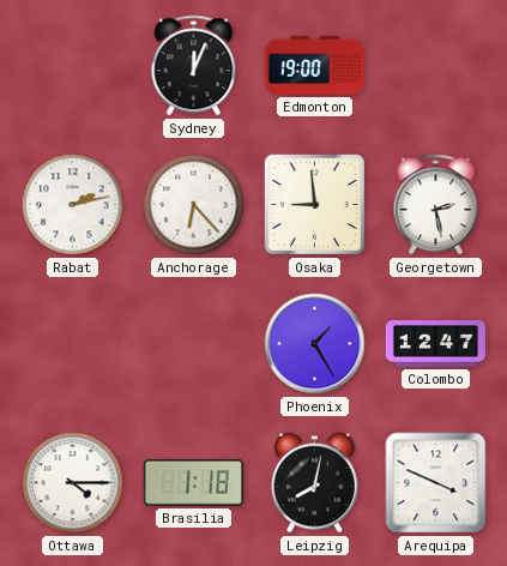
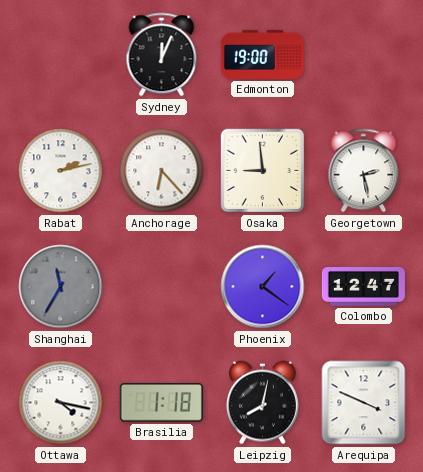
Shanghai: none -> 11:35
Phoenix: 1:25 -> 1:21
Ottawa: 4:15 -> 4:17
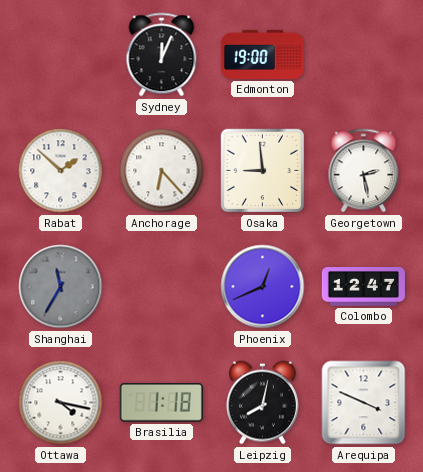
Rabat: 2:13 -> 1:52
Phoenix: 1:21 -> 12:41
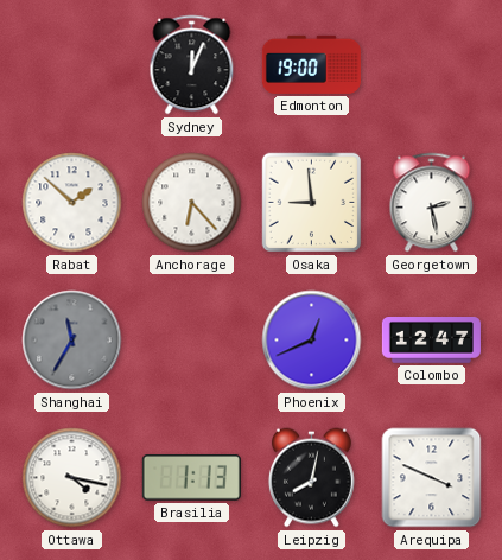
Brasilia: 1:18 -> 1:13
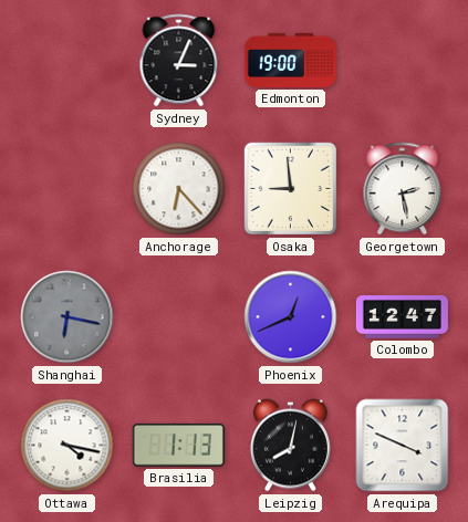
Sydney: 12:04 -> 3:04
Rabat: 1:52 -> none
Shanghai: 11:35 -> 6:17
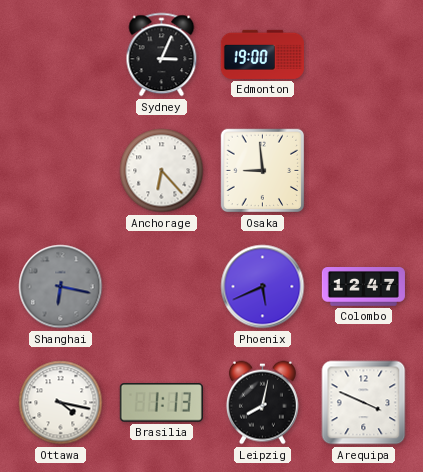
Georgetown: 2:28 -> none
Phoenix: 12:41 -> 5:41
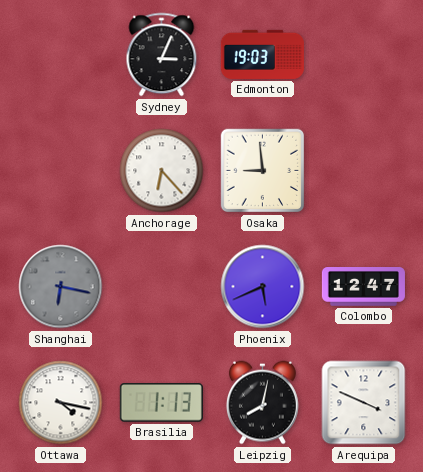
Edmonton: 19:00 -> 19:03
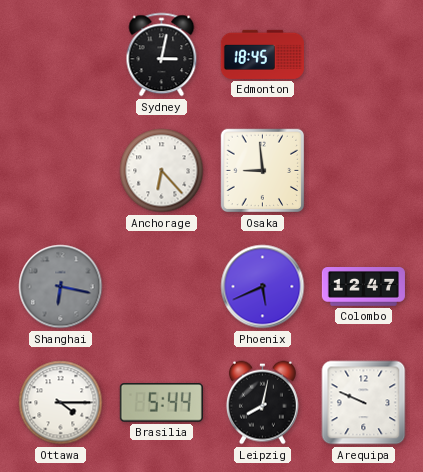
Sydney: 3:04 -> 3:02
Edmonton: 19:03 -> 18:45
Ottawa: 4:17 -> 4:15
Brasilia: 1:13 -> 5:44
Arequipa: 3:49 -> 9:49
